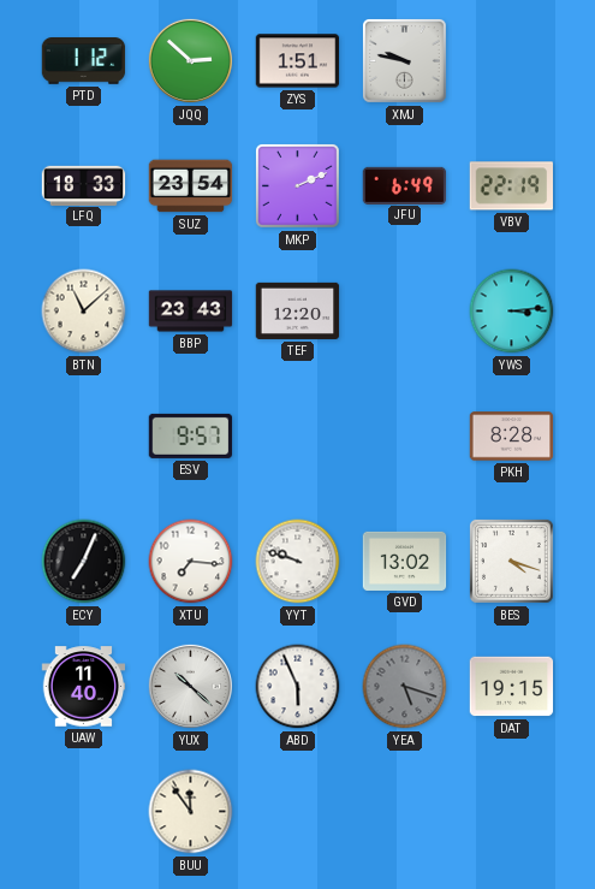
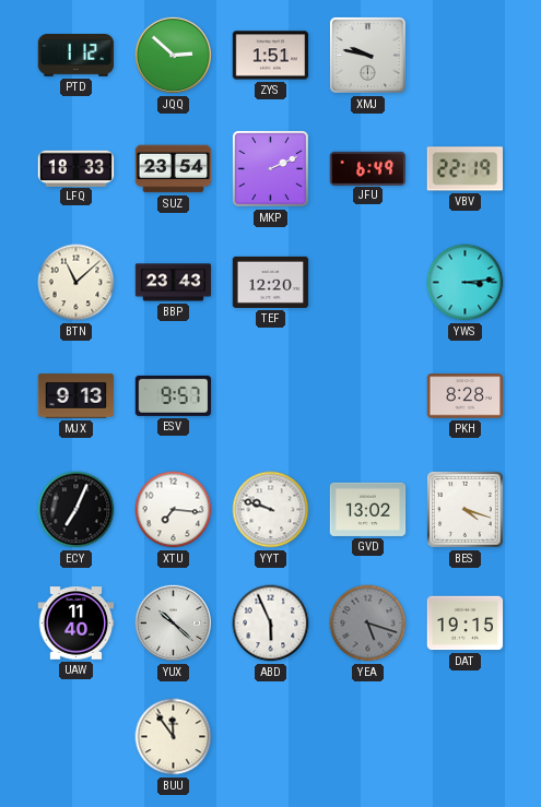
MJX: none -> 9:13
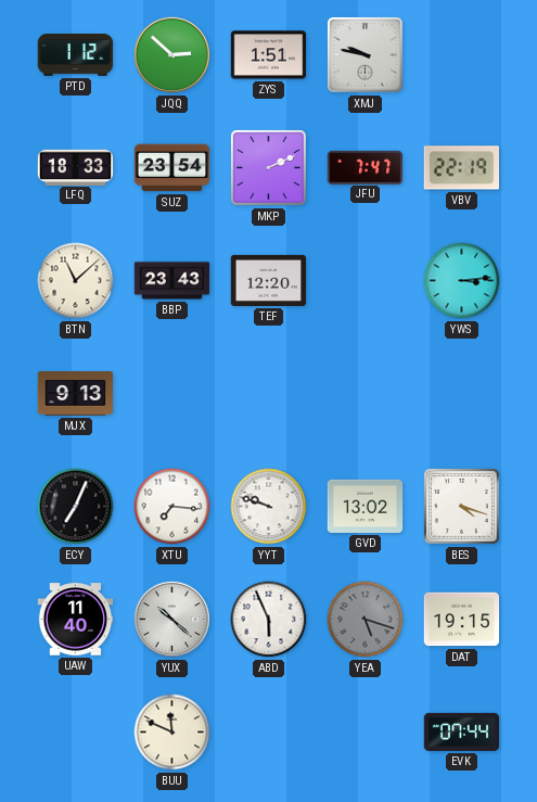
JFU: 6:49 -> 7:47
ESV: 9:57 -> none
PKH: 8:28 -> none
BUU: 11:54 -> 11:49
EVK: none -> 07:44
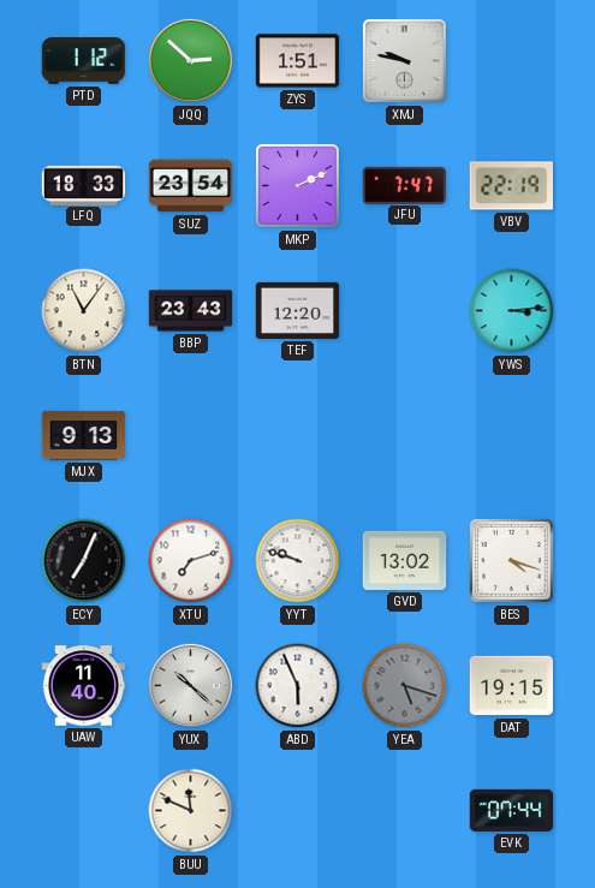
BTN: 11:08 -> 11:06
XTU: 7:16 -> 7:12
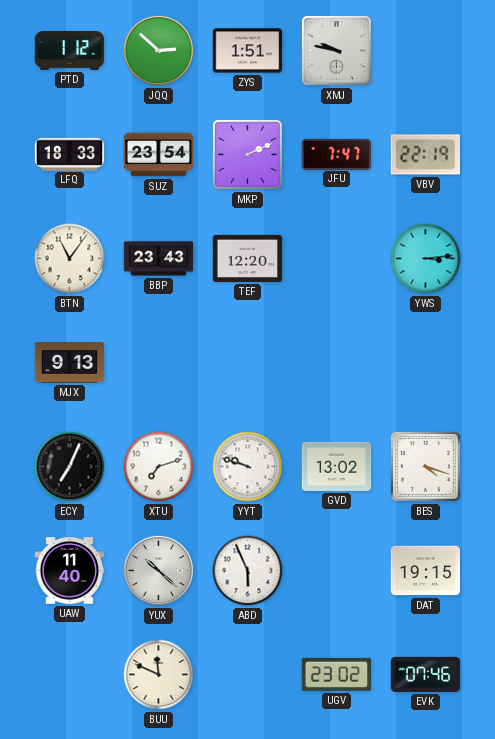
YEA: 5:18 -> none
UGV: none -> 23:02
EVK: 07:44 -> 07:46
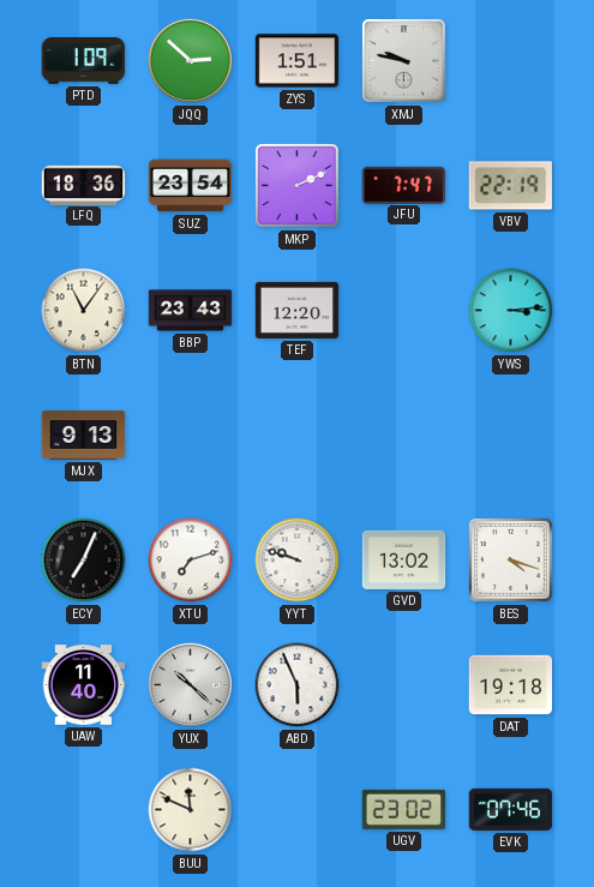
PTD: 1:12 -> 1:09
LFQ: 18:33 -> 18:36
DAT: 19:15 -> 19:18
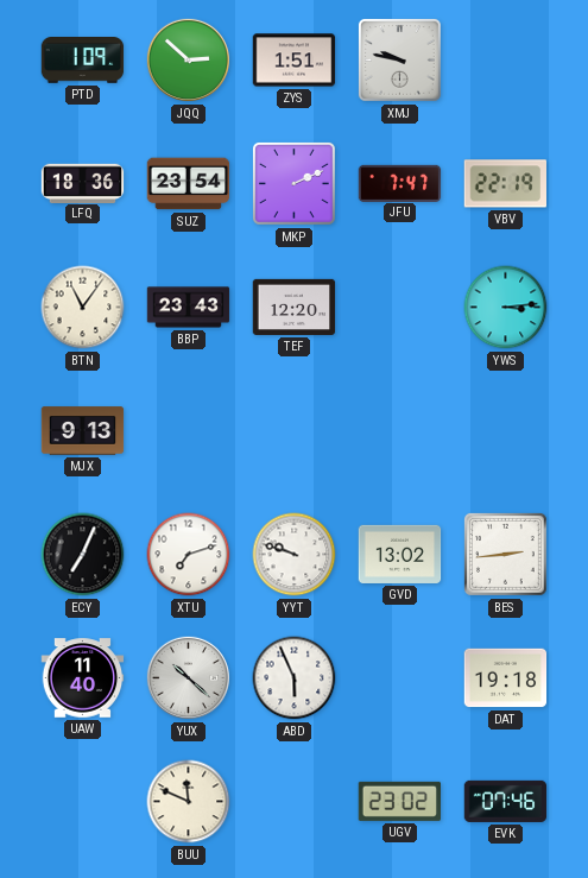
BES: 4:18 -> 2:44
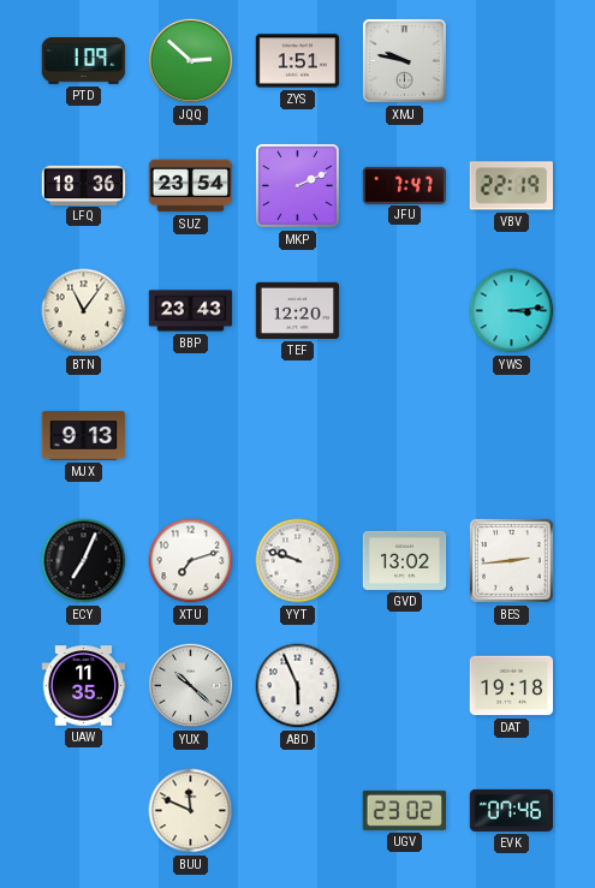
UAW: 11:40 -> 11:35
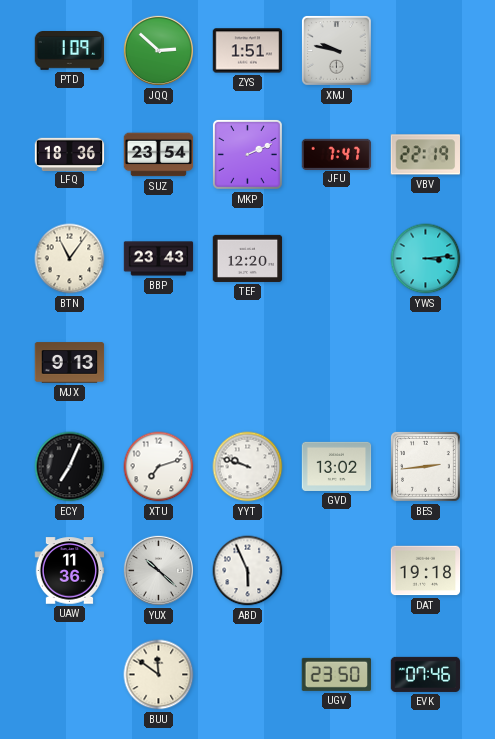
UAW: 11:35 -> 11:36
BUU: 11:49 -> 11:51
UGV: 23:02 -> 23:50
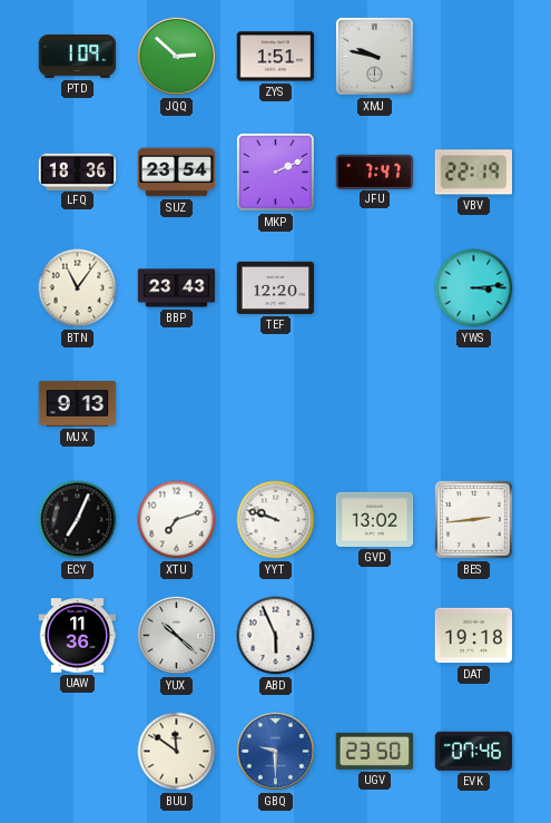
GBQ: none -> 9:30
